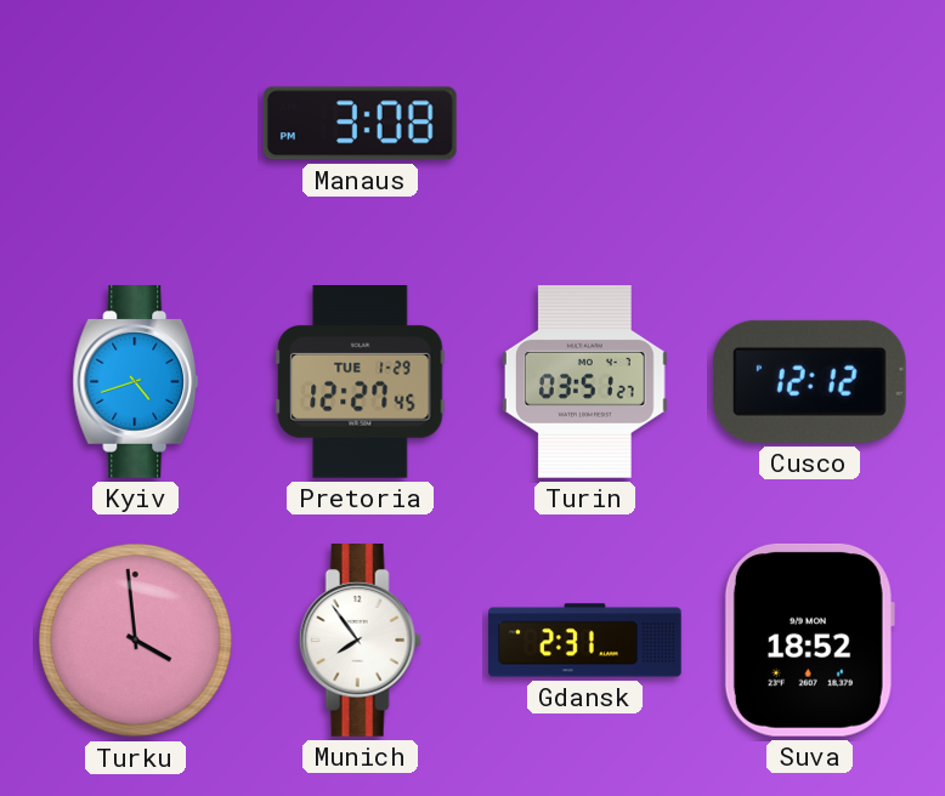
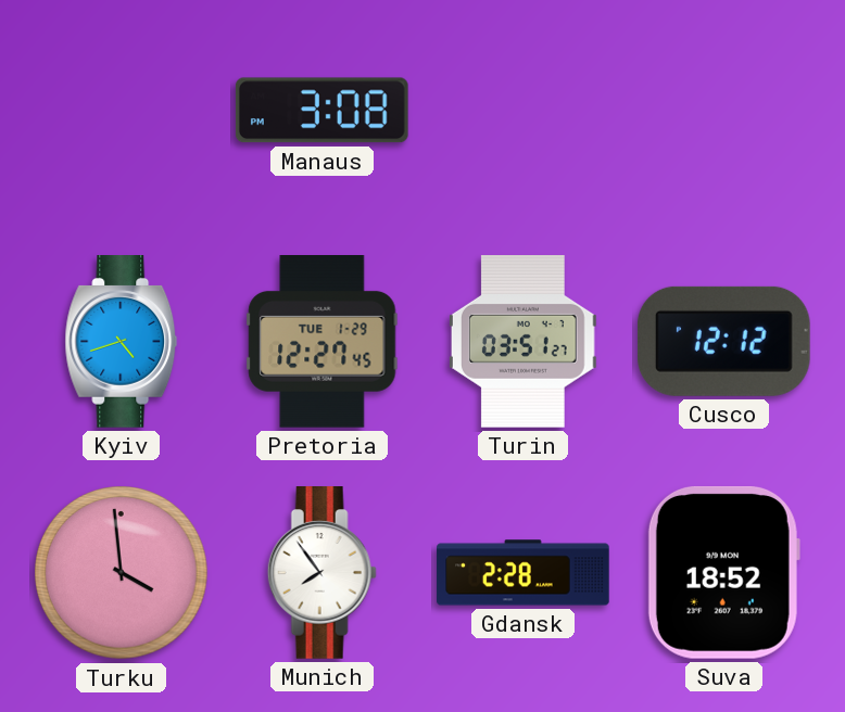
Gdansk: 2:31 -> 2:28
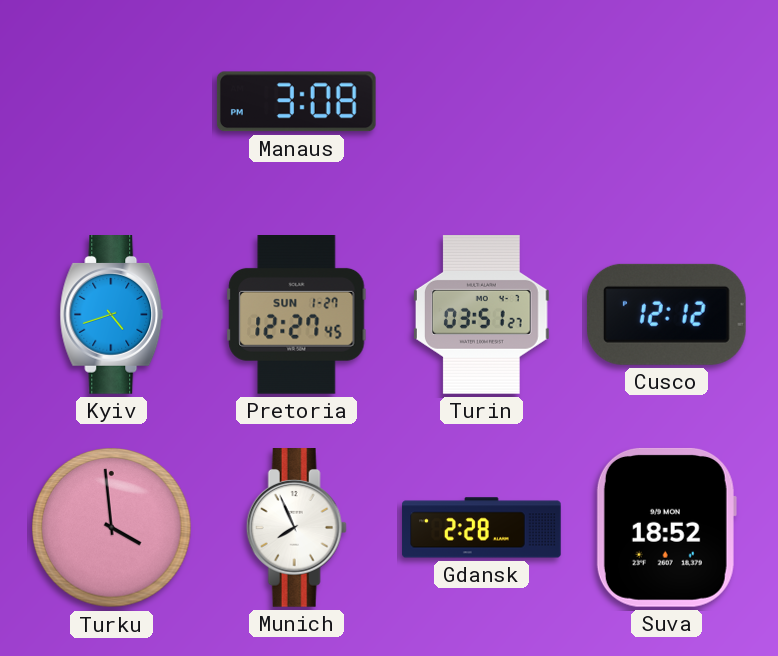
Pretoria date: TUE 1-29 -> SUN 1-27
Munich: 7:54 -> 7:56
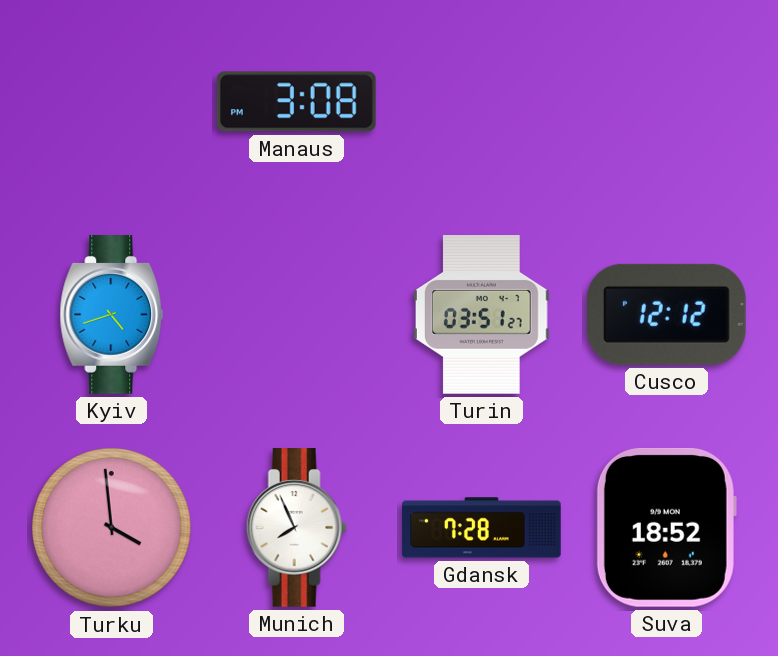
Pretoria: 12:27 -> none
Gdansk: 2:28 -> 7:28
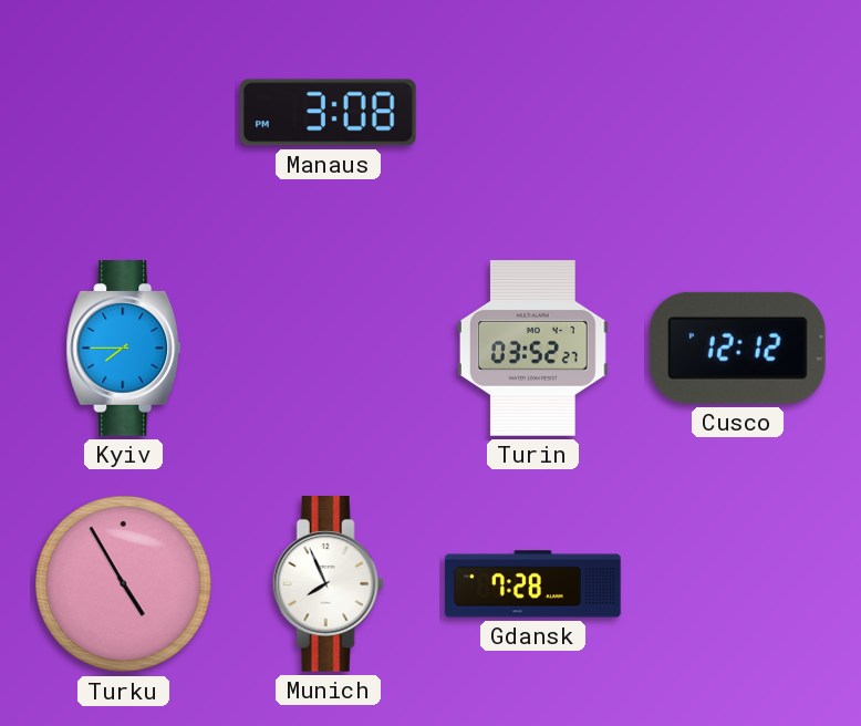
Kyiv: 4:42 -> 7:45
Turin: 03:51 -> 03:52
Turku: 3:59 -> 4:55
Suva: 18:52 -> none
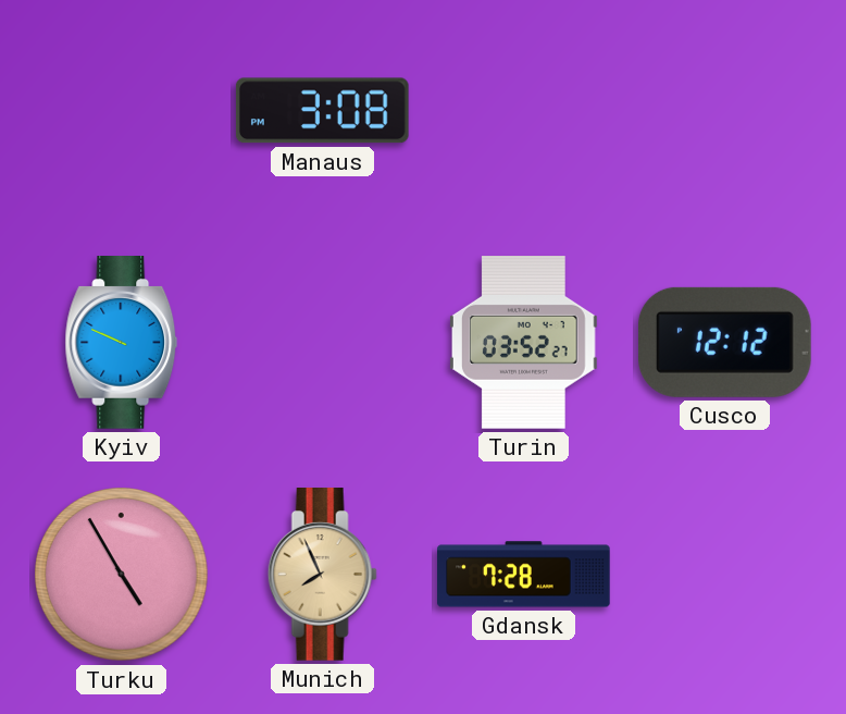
Kyiv: 7:45 -> 9:49
Munich dial: white -> champagne
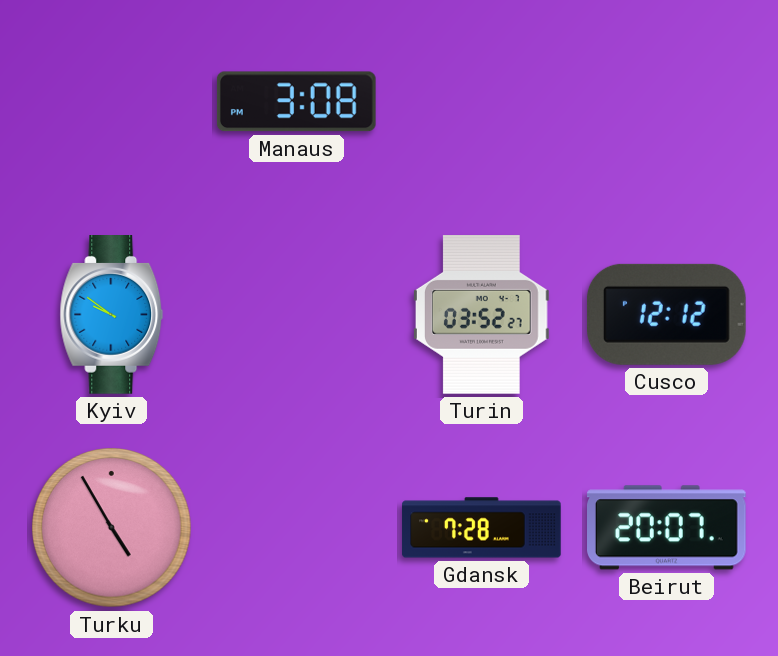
Kyiv: 9:49 -> 9:51
Munich: 7:56 -> none
Beirut: none -> 20:07
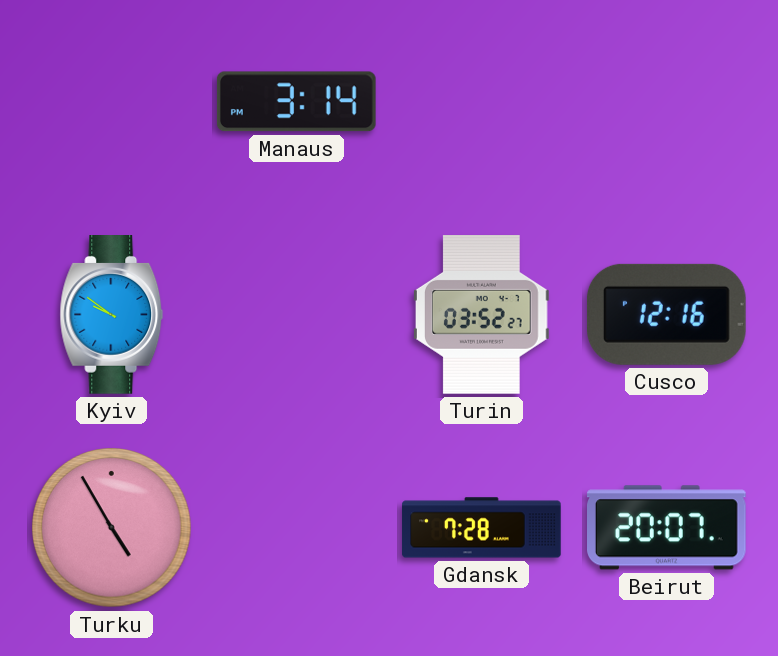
Manaus: 3:08 -> 3:14
Cusco: 12:12 -> 12:16
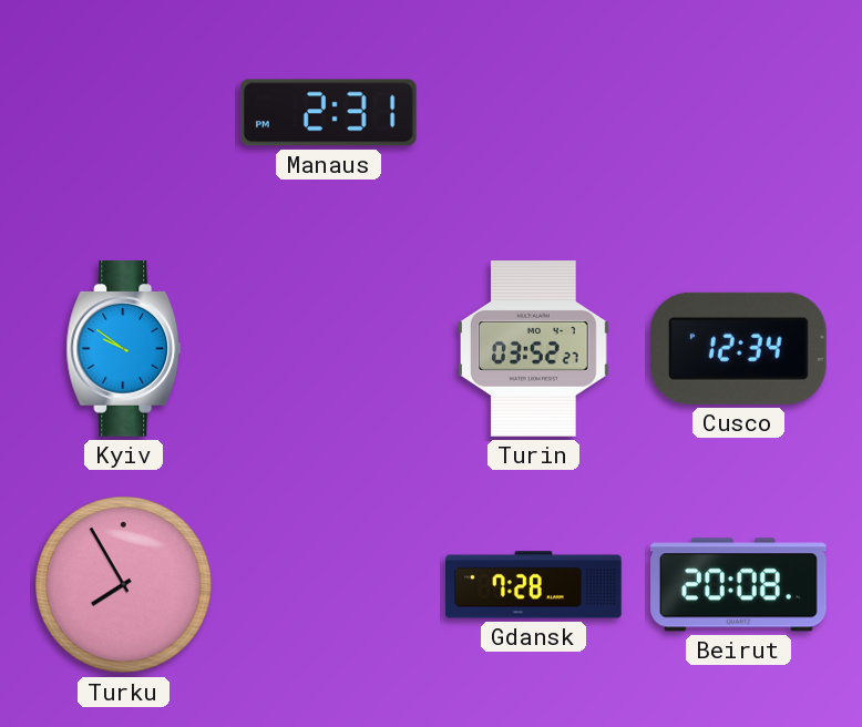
Manaus: 3:14 -> 2:31
Cusco: 12:16 -> 12:34
Turku: 4:55 -> 7:55
Beirut: 20:07 -> 20:08
